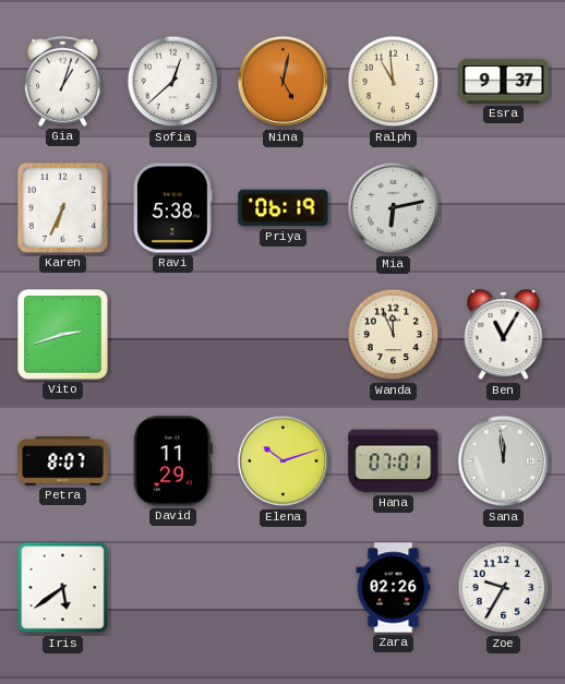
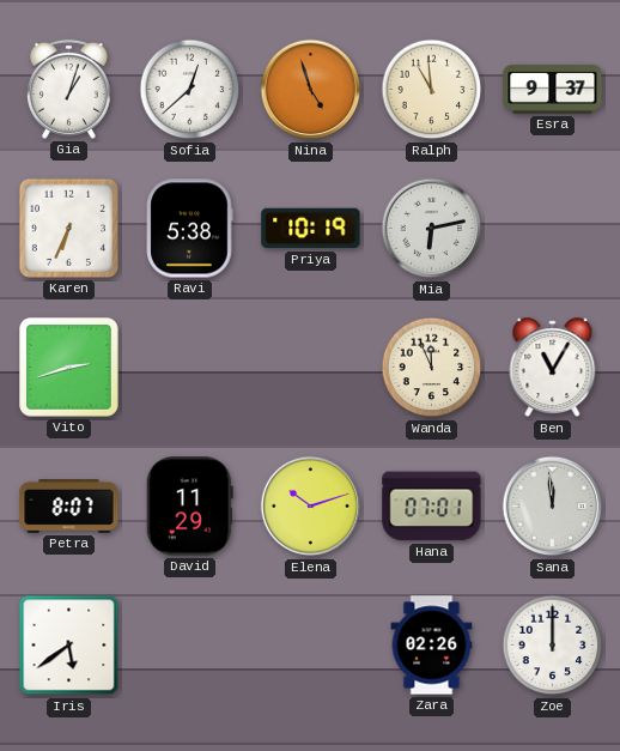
Nina: 5:02 -> 4:57
Priya: 06:19 -> 10:19
Zoe: 9:35 -> 12:00
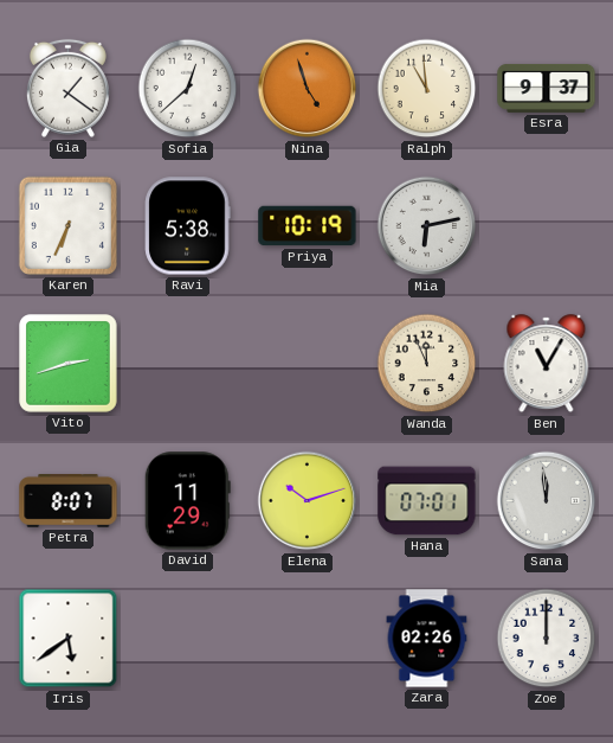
Gia: 1:03 -> 1:21
